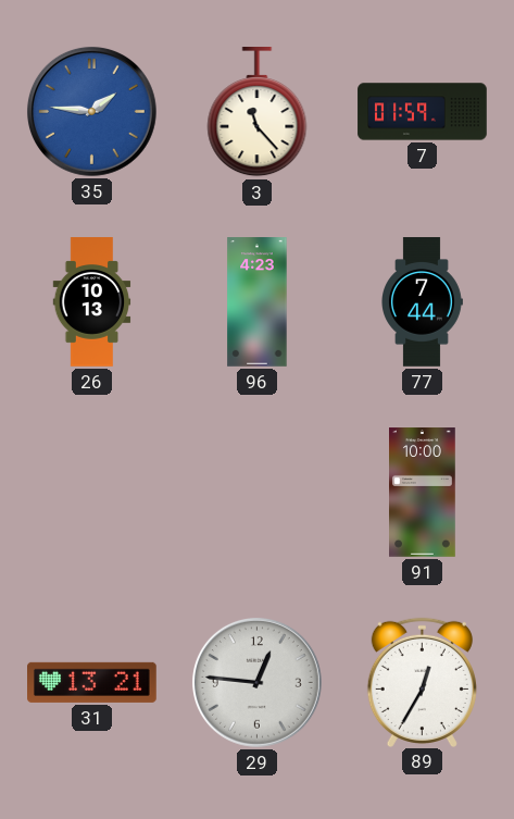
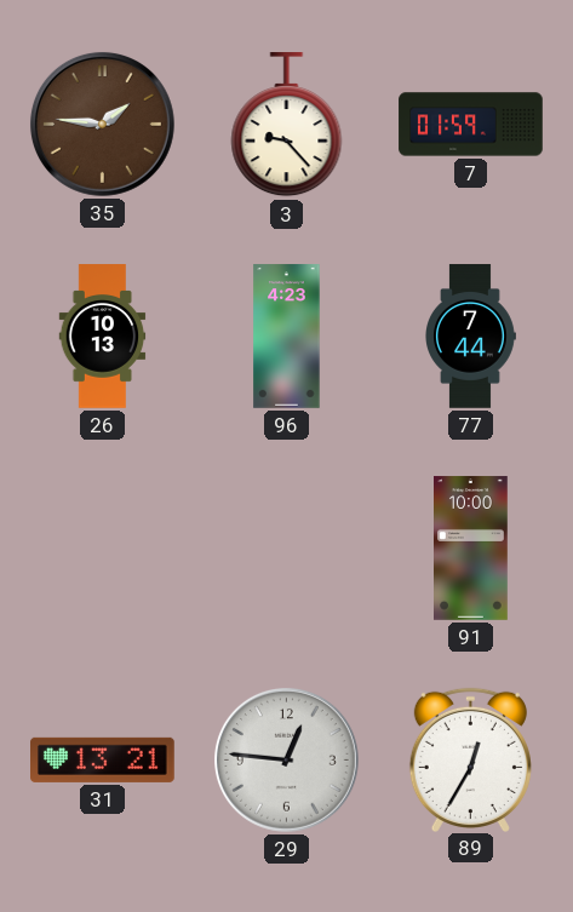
35 dial: blue -> brown
3: 11:23 -> 9:23
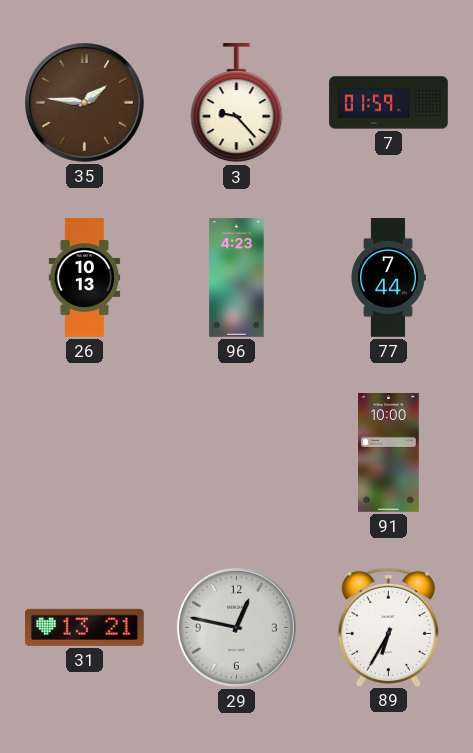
29: 12:46 -> 12:47
89: 12:35 -> 6:35
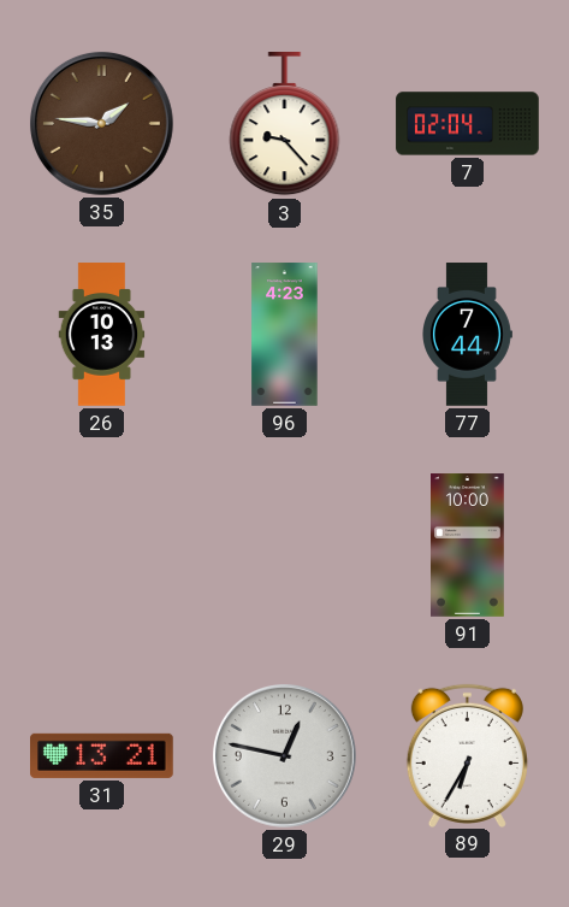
7: 01:59 -> 02:04
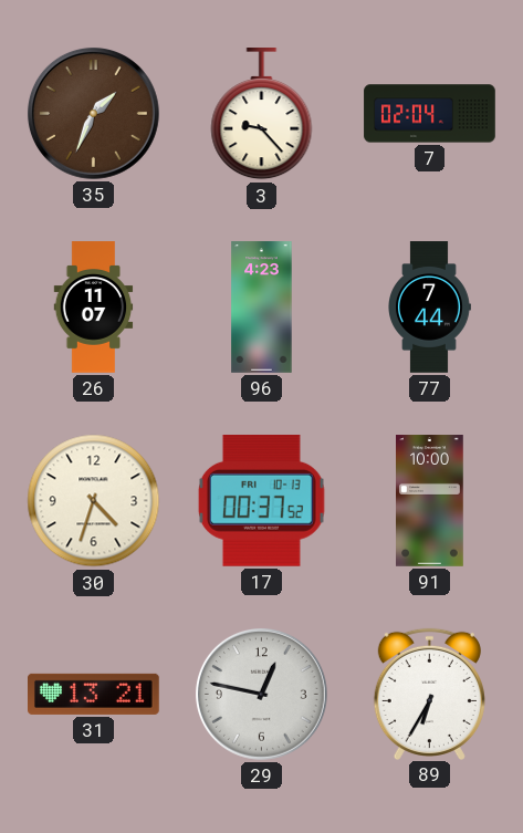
35: 1:46 -> 1:34
26: 10:13 -> 11:07
30: none -> 4:33
17: none -> 00:37
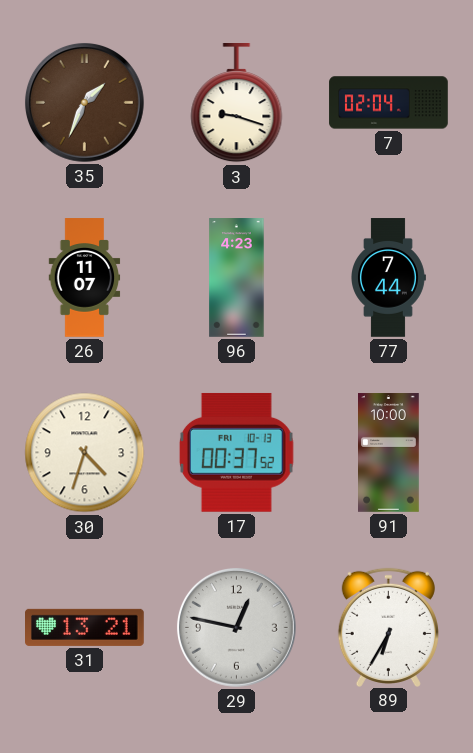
3: 9:23 -> 9:18
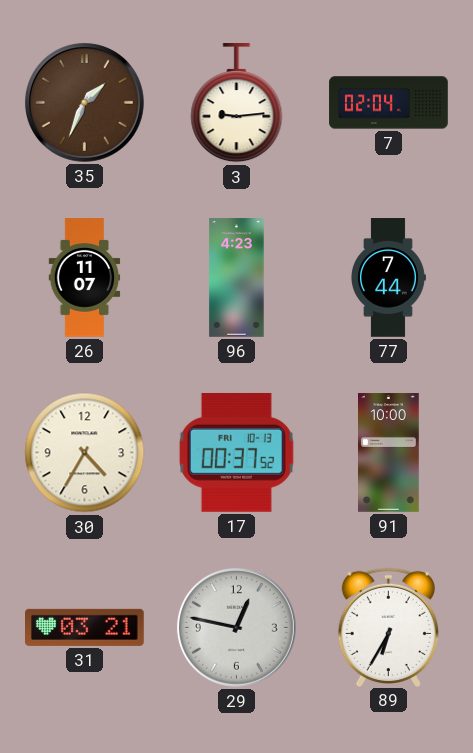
3: 9:18 -> 9:14
30: 4:33 -> 4:35
31: 13:21 -> 03:21
